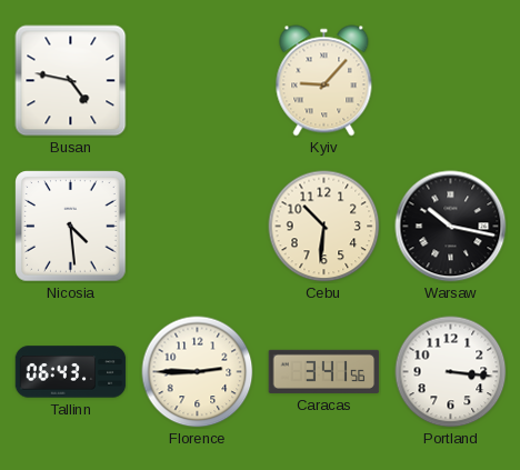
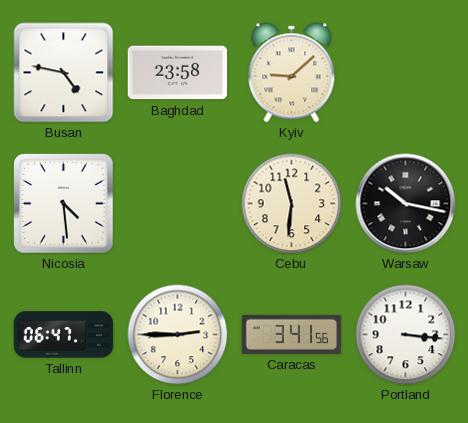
Baghdad: none -> 23:58
Kyiv: 9:07 -> 9:08
Cebu: 10:31 -> 11:31
Tallinn: 06:43 -> 06:47
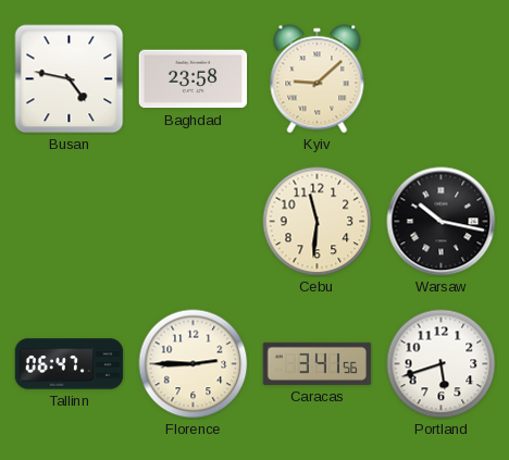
Nicosia: 4:29 -> none
Portland: 3:16 -> 5:42
